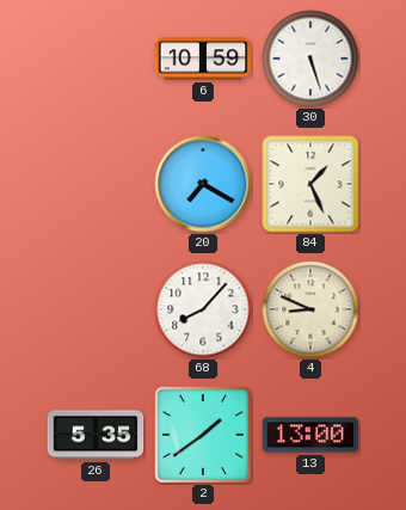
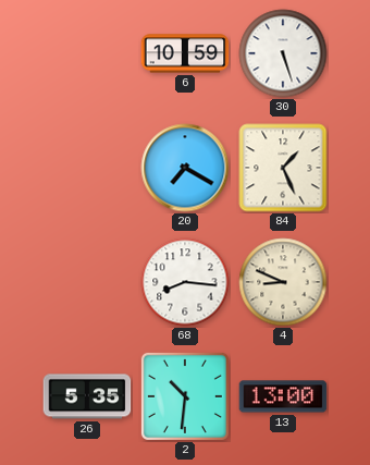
68: 8:07 -> 8:16
2: 1:39 -> 10:31
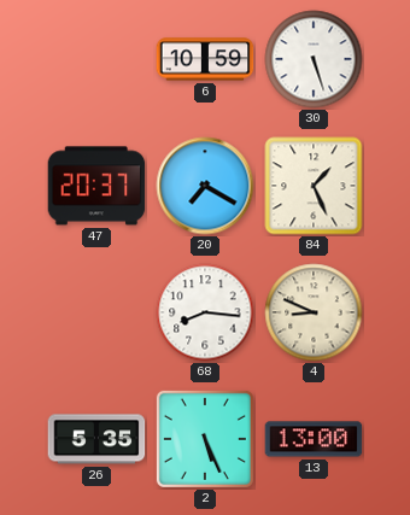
47: none -> 20:37
2: 10:31 -> 5:26
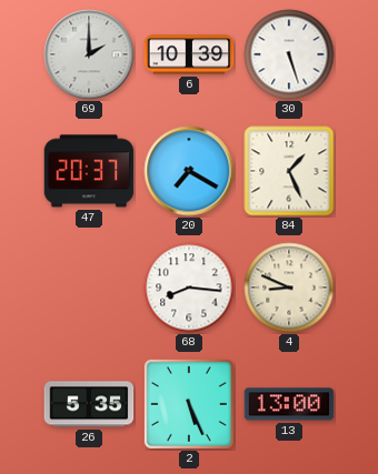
69: none -> 2:00
6: 10:59 -> 10:39
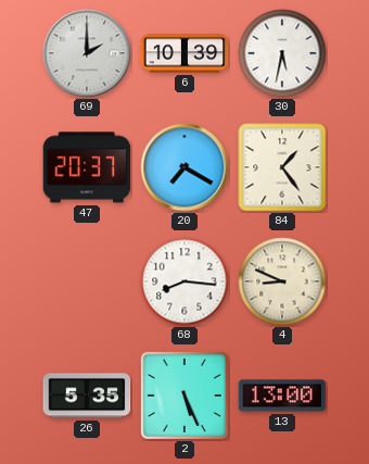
30: 5:27 -> 5:32
84: 1:26 -> 1:24
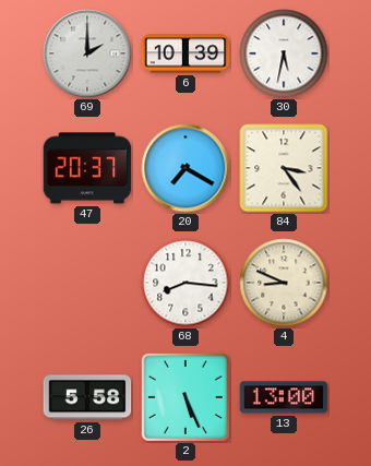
84: 1:24 -> 3:24
26: 5:35 -> 5:58
